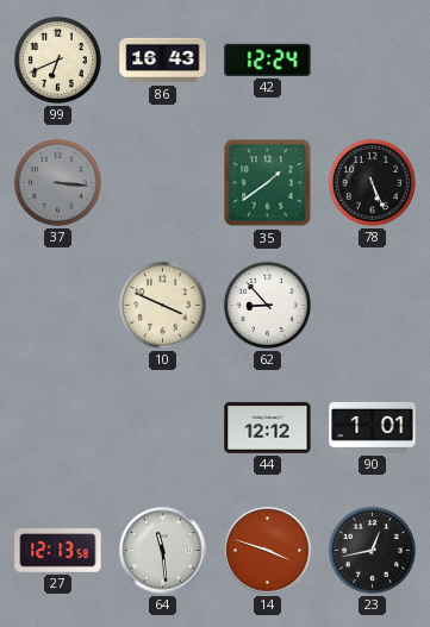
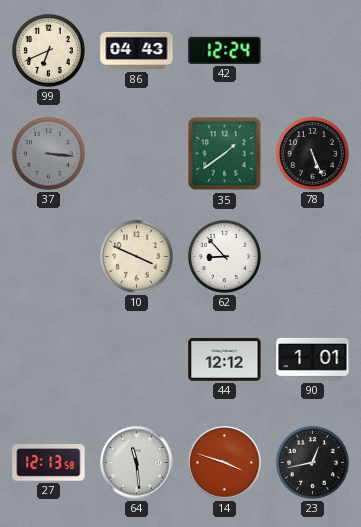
86: 16:43 -> 04:43
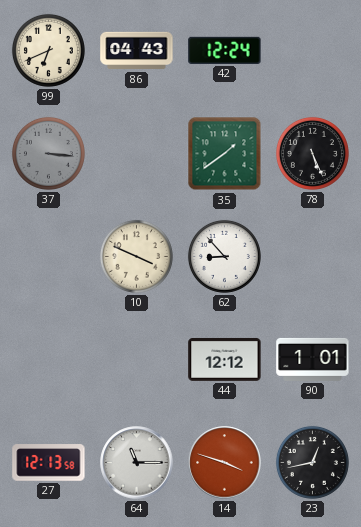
64: 11:29 -> 11:15
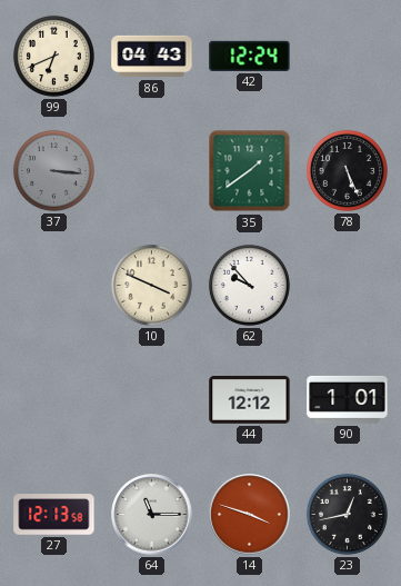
62: 8:53 -> 9:53
